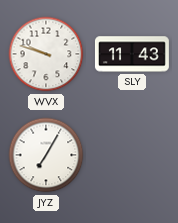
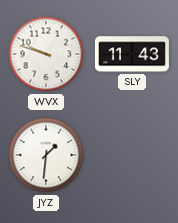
JYZ: 7:05 -> 1:31
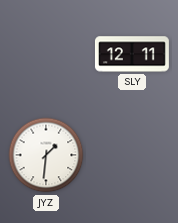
WVX: 9:48 -> none
SLY: 11:43 -> 12:11
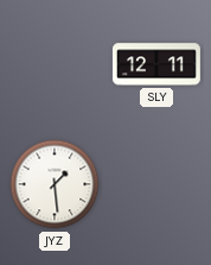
JYZ: 1:31 -> 1:29
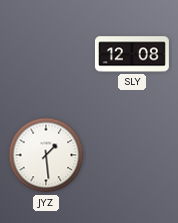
SLY: 12:11 -> 12:08
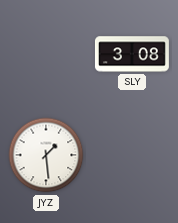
SLY: 12:08 -> 3:08
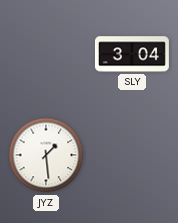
SLY: 3:08 -> 3:04
